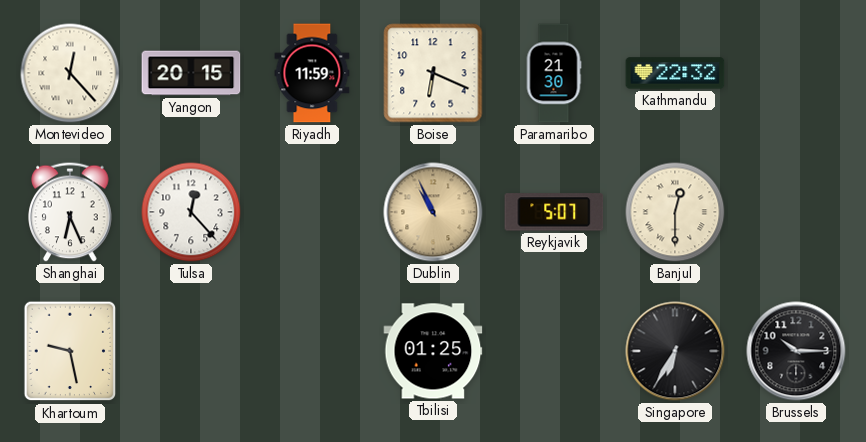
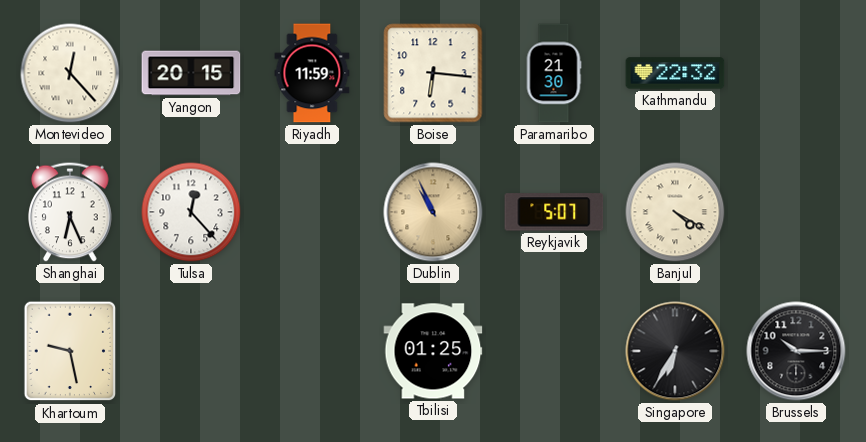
Boise: 6:19 -> 6:16
Banjul: 12:30 -> 4:20
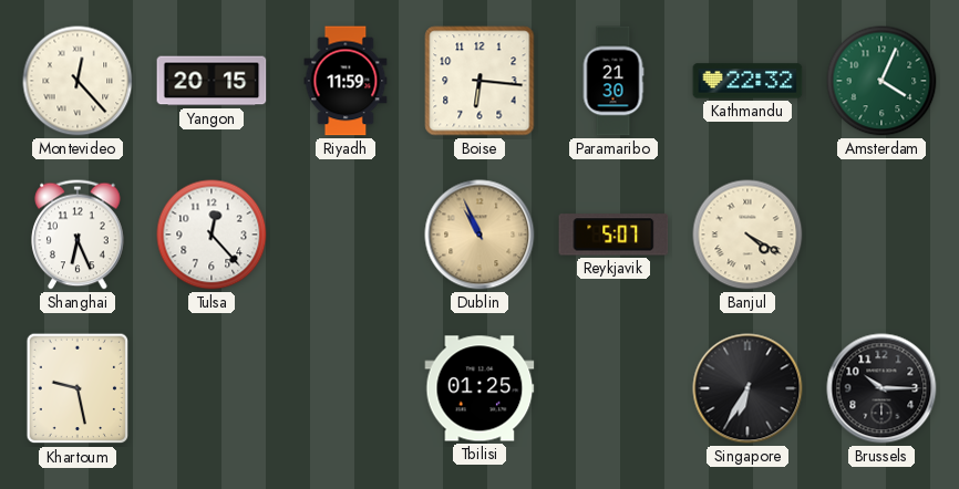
Amsterdam: none -> 4:04
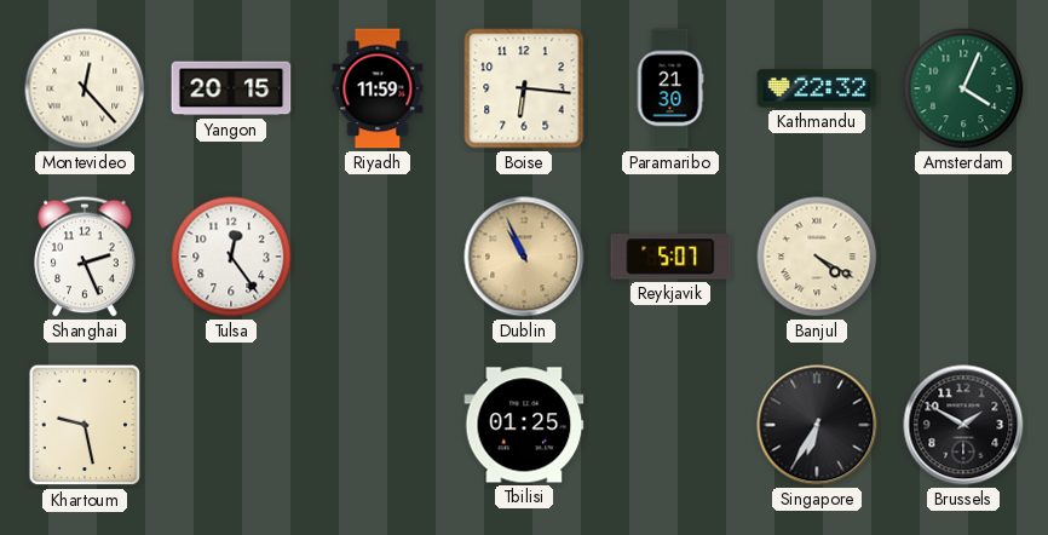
Shanghai: 6:26 -> 2:26
Tulsa: 12:23 -> 12:24
Brussels: 10:15 -> 1:50
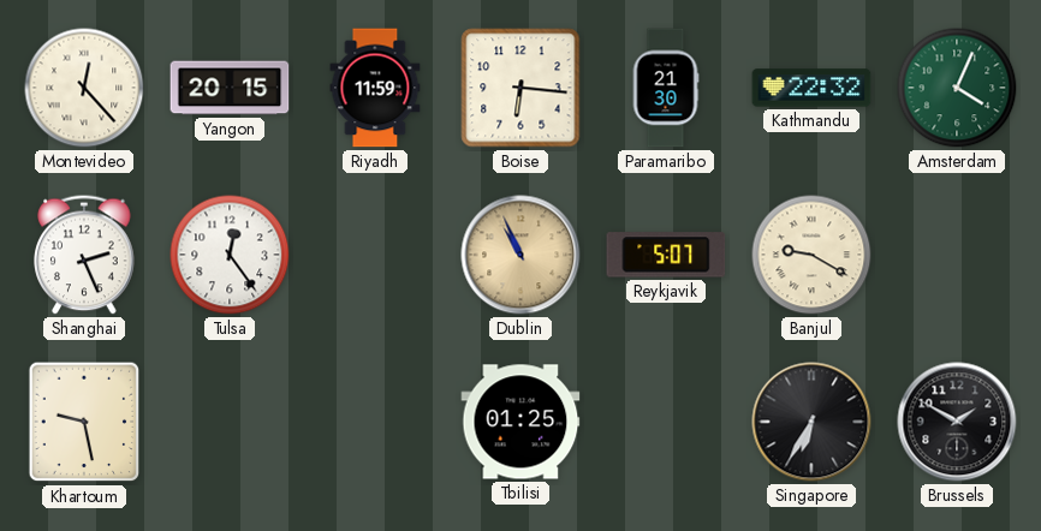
Banjul: 4:20 -> 9:20
